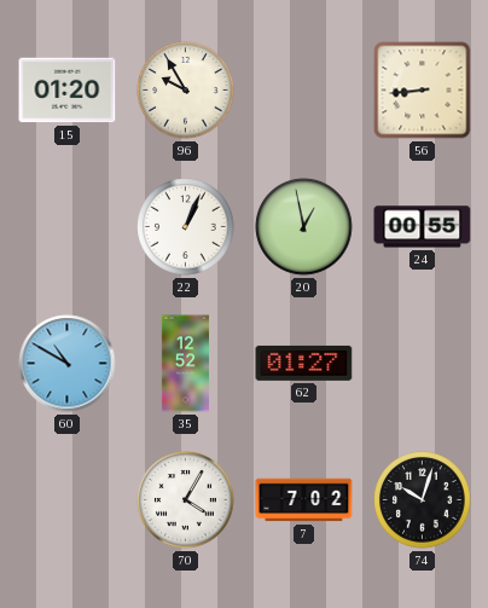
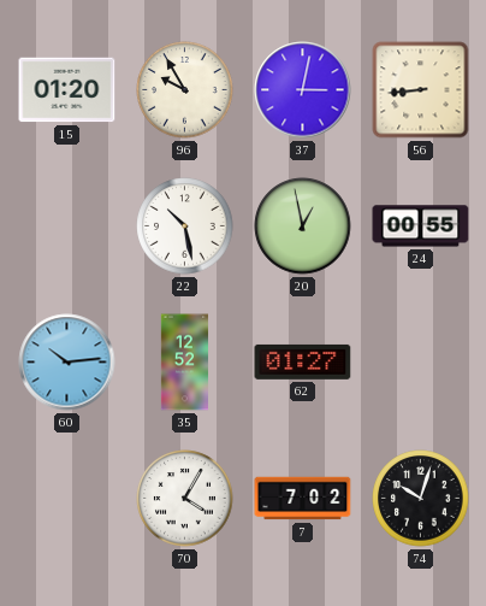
37: none -> 3:02
22: 1:04 -> 10:28
60: 10:50 -> 10:14
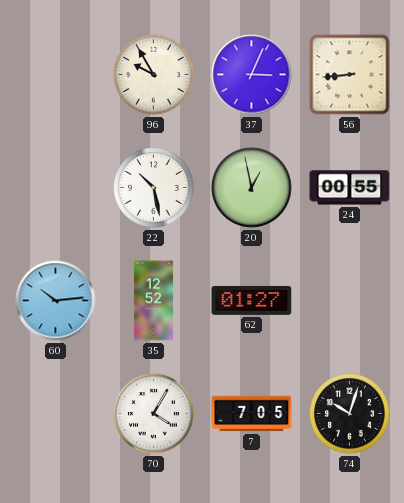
15: 01:20 -> none
37: 3:02 -> 3:04
7: 7:02 -> 7:05
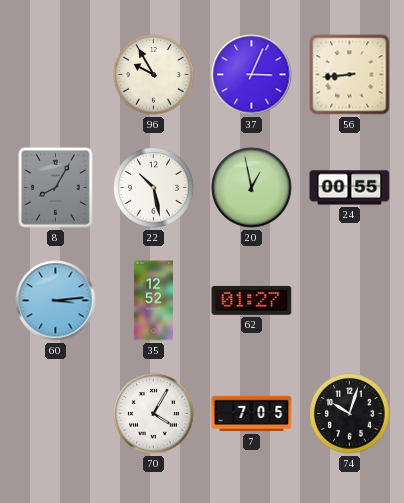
8: none -> 8:05
60: 10:14 -> 3:14
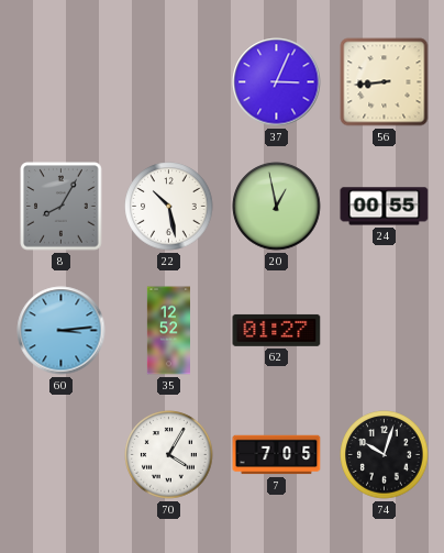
96: 9:55 -> none
